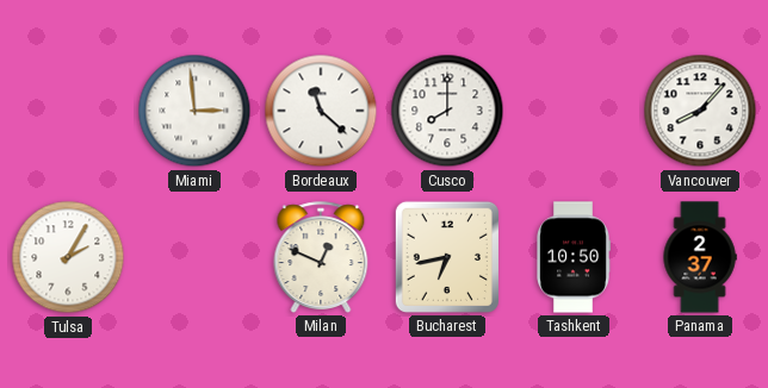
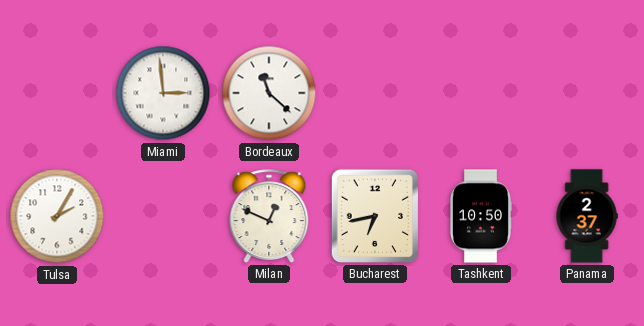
Cusco: 8:00 -> none
Vancouver: 8:07 -> none
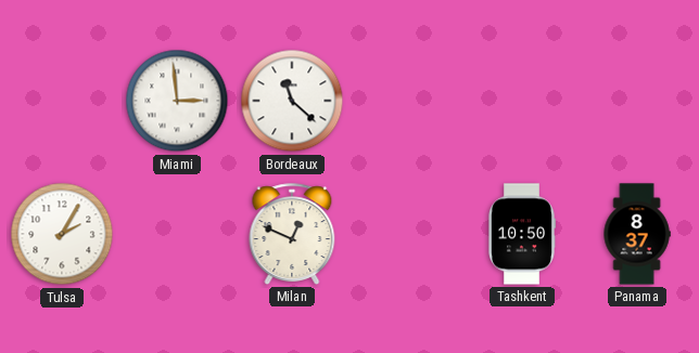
Bucharest: 6:43 -> none
Panama: 2:37 -> 8:37
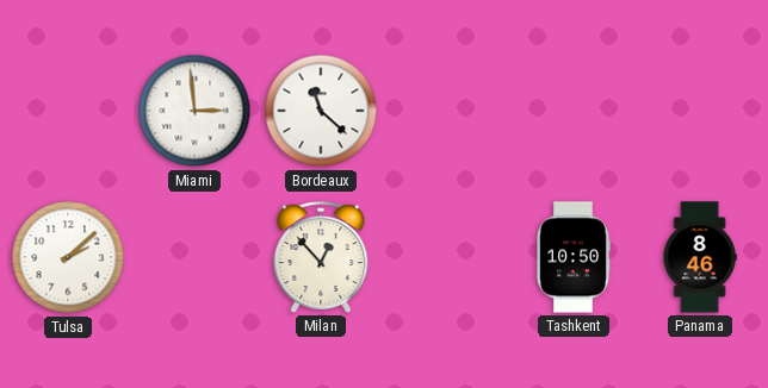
Tulsa: 2:05 -> 2:08
Milan: 12:49 -> 12:53
Panama: 8:37 -> 8:46
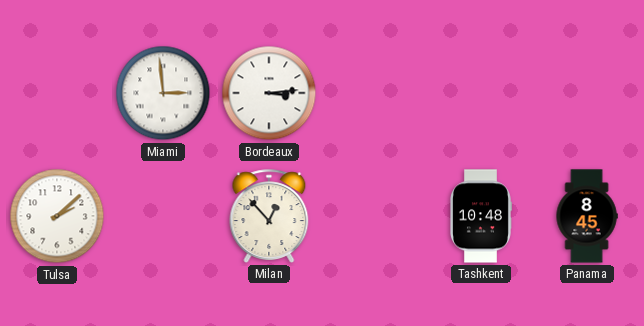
Bordeaux: 11:22 -> 3:14
Tashkent: 10:50 -> 10:48
Panama: 8:46 -> 8:45
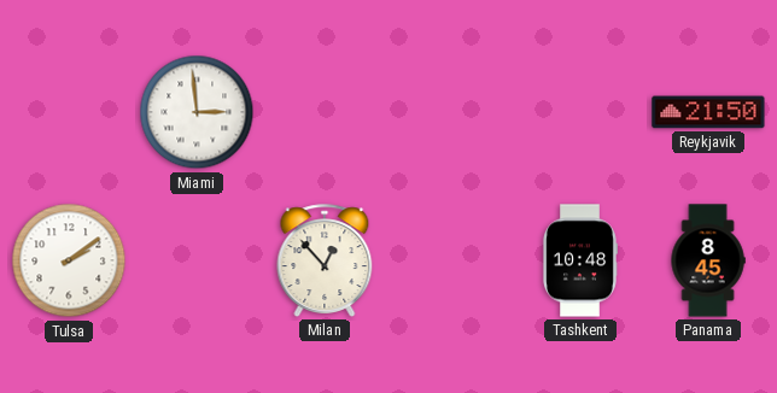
Bordeaux: 3:14 -> none
Reykjavik: none -> 21:50
Tulsa: 2:08 -> 2:09
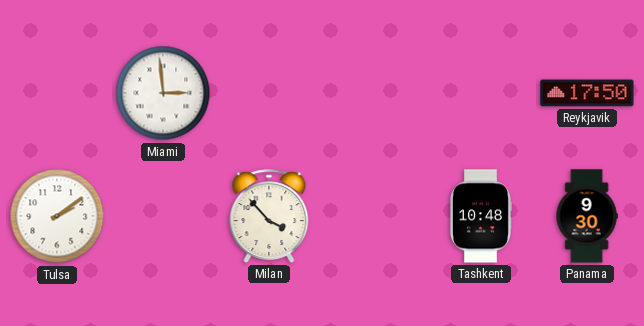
Reykjavik: 21:50 -> 17:50
Milan: 12:53 -> 3:53
Panama: 8:45 -> 9:30
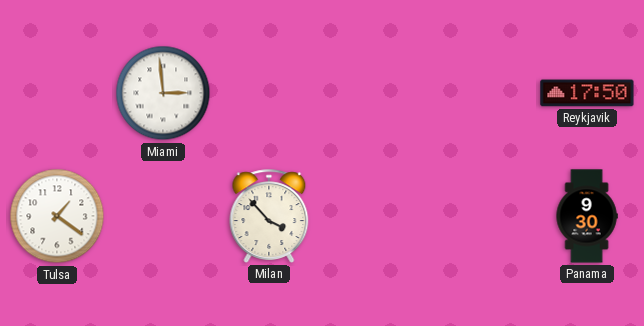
Tulsa: 2:09 -> 1:21
Tashkent: 10:48 -> none
